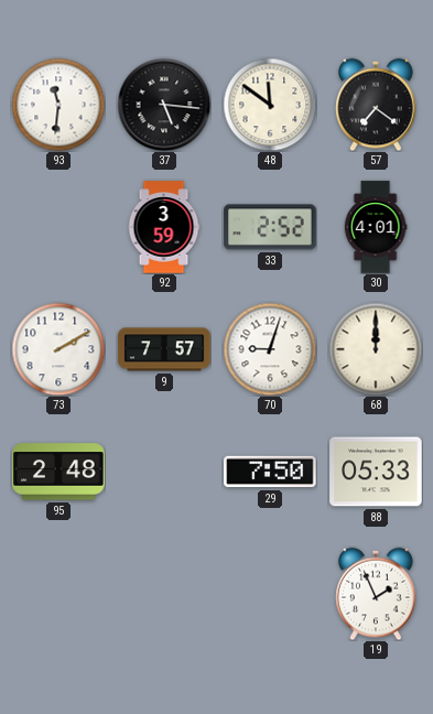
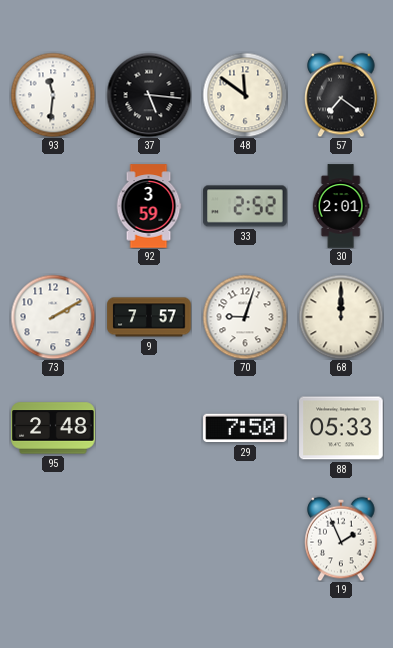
30: 4:01 -> 2:01
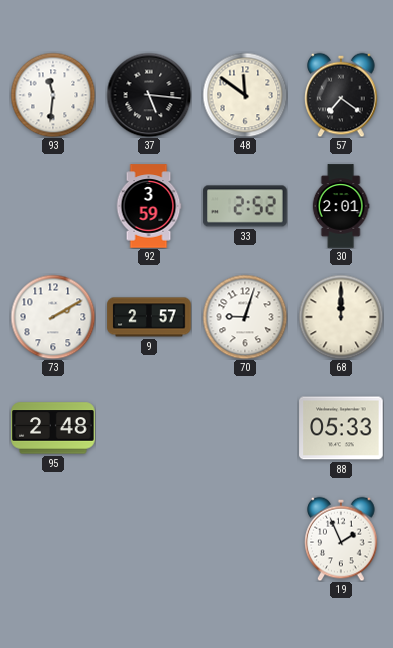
9: 7:57 -> 2:57
29: 7:50 -> none
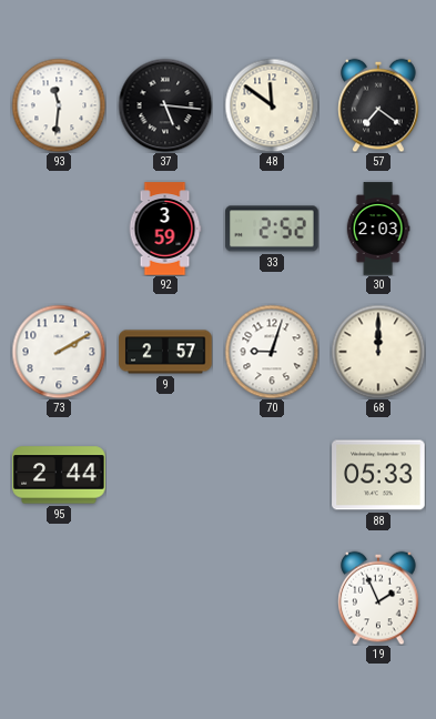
30: 2:01 -> 2:03
95: 2:48 -> 2:44
